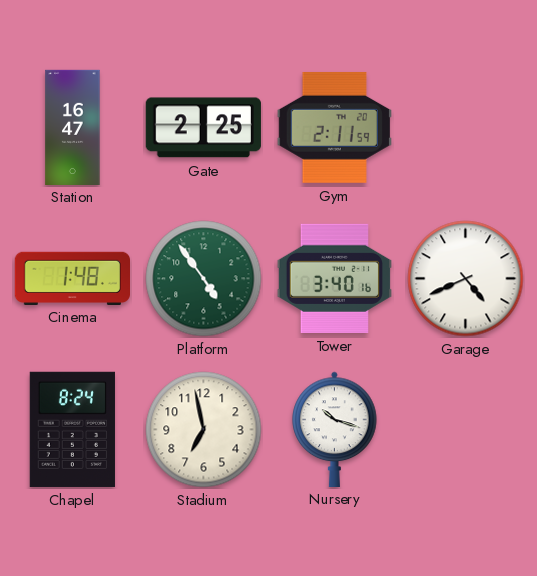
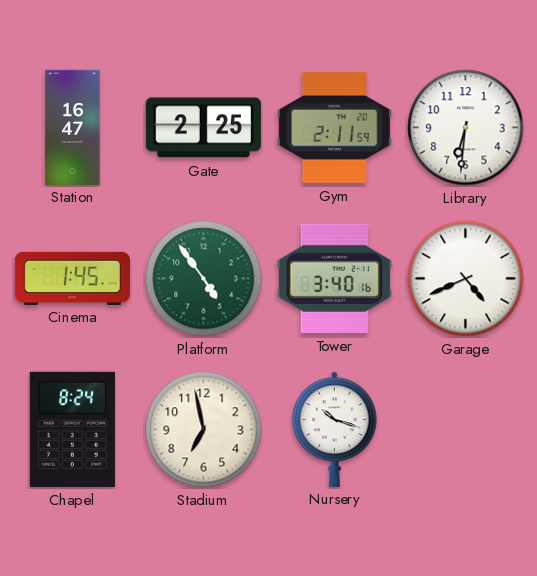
Library: none -> 6:31
Cinema: 1:48 -> 1:45
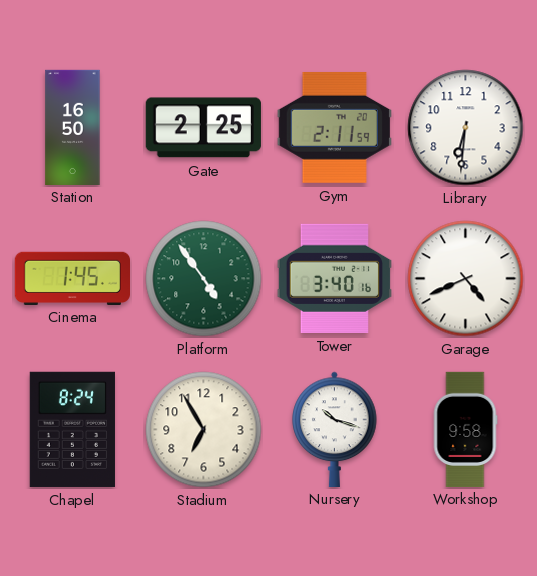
Station: 16:47 -> 16:50
Stadium: 6:58 -> 6:55
Workshop: none -> 9:58
